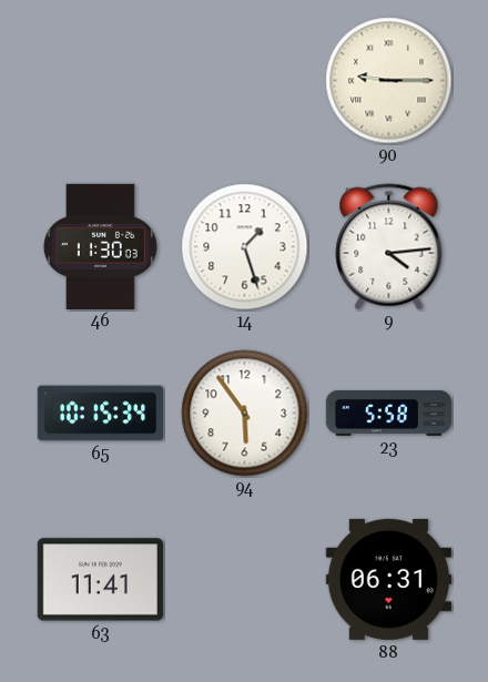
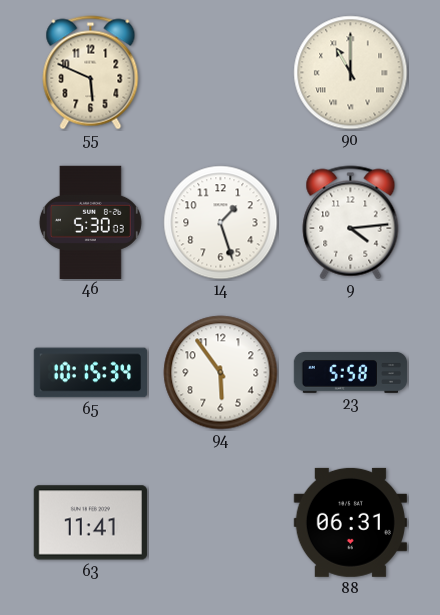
55: none -> 5:49
90: 9:15 -> 11:00
46: 11:30 -> 5:30
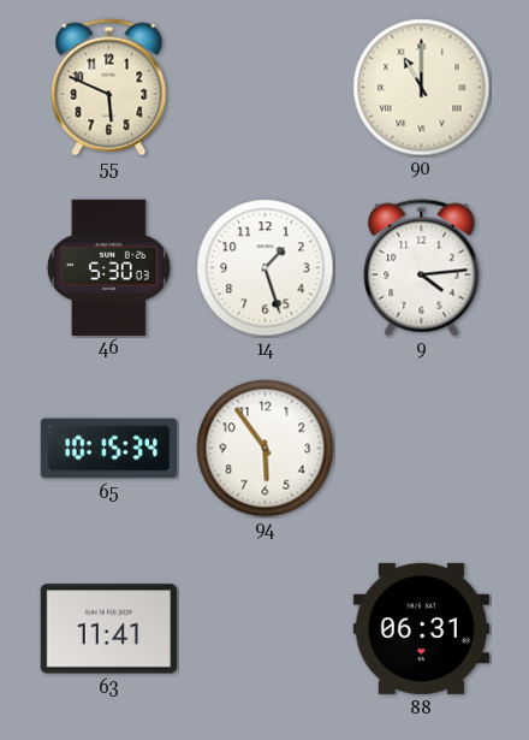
23: 5:58 -> none
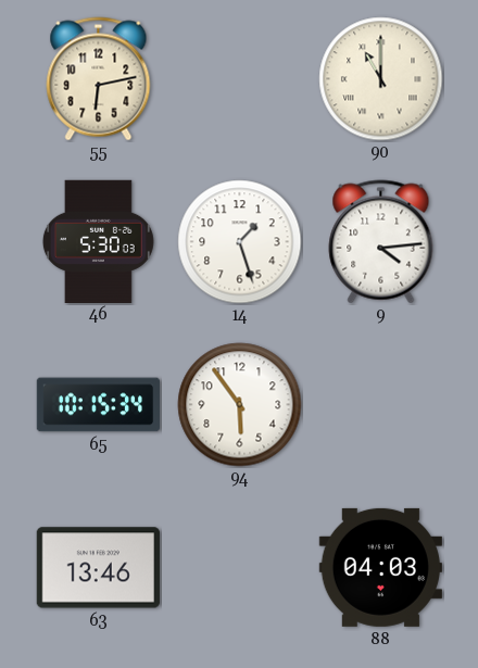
55: 5:49 -> 6:13
63: 11:41 -> 13:46
88: 06:31 -> 04:03
